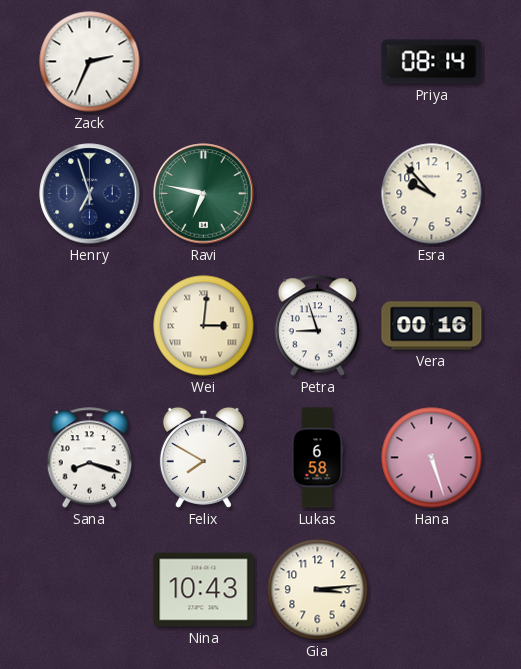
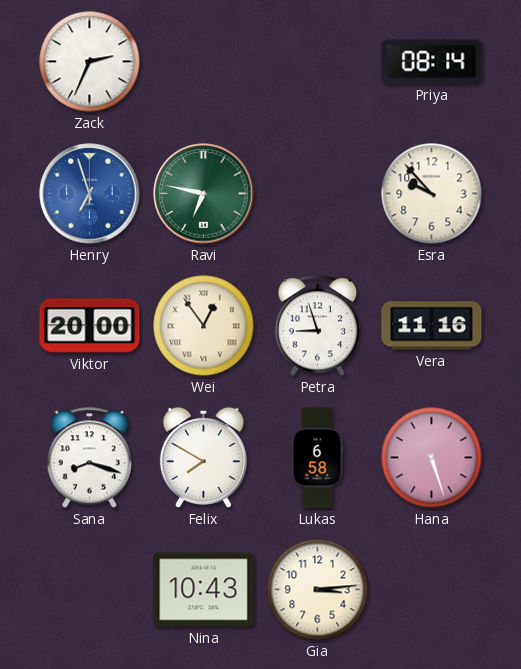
Henry dial: navy -> blue
Viktor: none -> 20:00
Wei: 3:01 -> 12:54
Vera: 00:16 -> 11:16
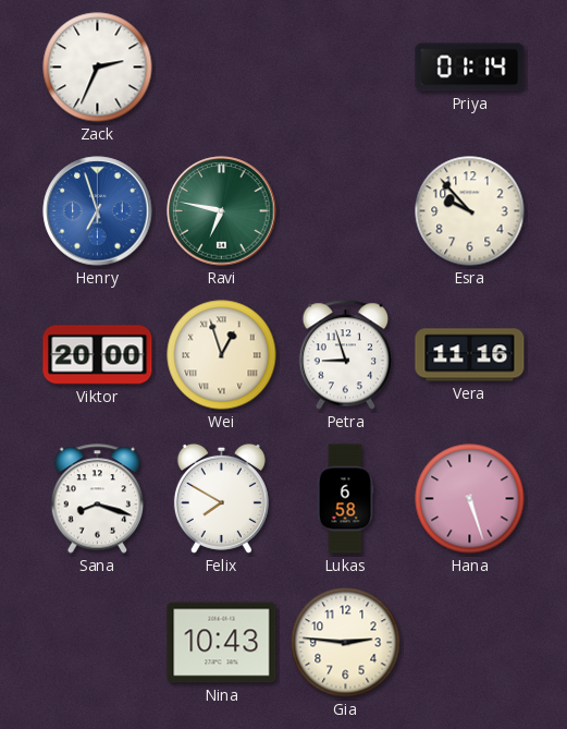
Priya: 08:14 -> 01:14
Wei: 12:54 -> 12:57
Gia: 3:14 -> 2:46
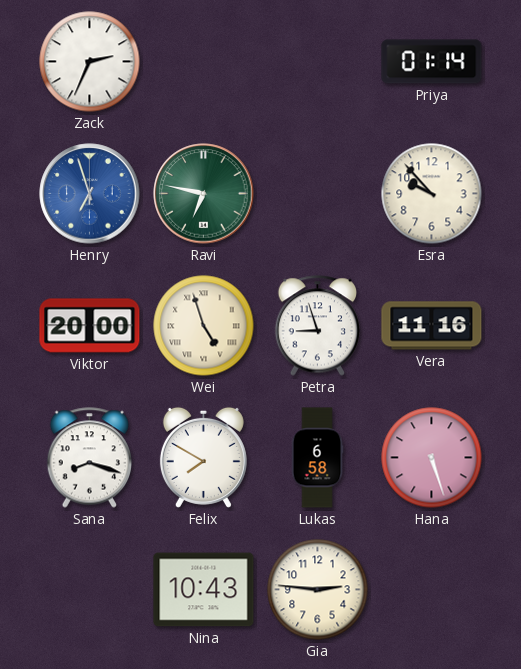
Wei: 12:57 -> 4:57
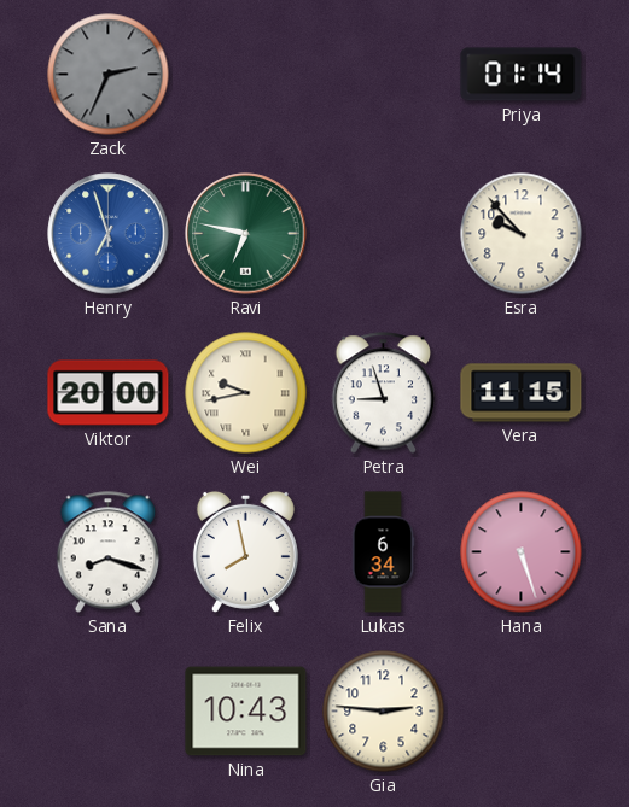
Zack dial: white -> grey
Wei: 4:57 -> 9:43
Vera: 11:16 -> 11:15
Felix: 7:50 -> 7:58
Lukas: 6:58 -> 6:34
